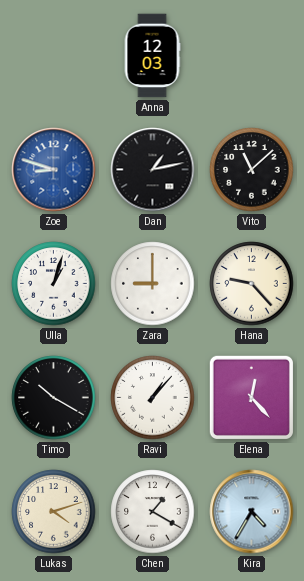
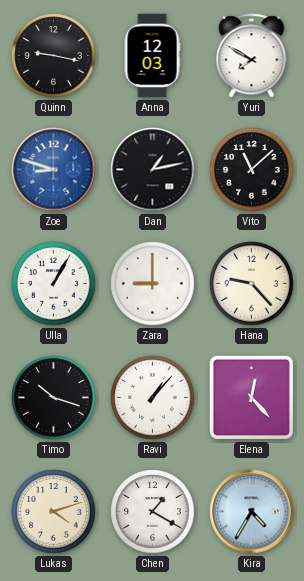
Quinn: none -> 9:17
Yuri: none -> 7:50
Ulla: 1:03 -> 1:05
Timo: 10:20 -> 10:18
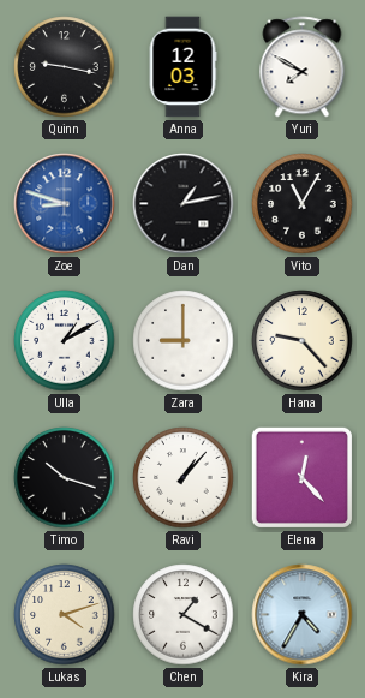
Vito: 11:08 -> 11:05
Ulla: 1:05 -> 1:10
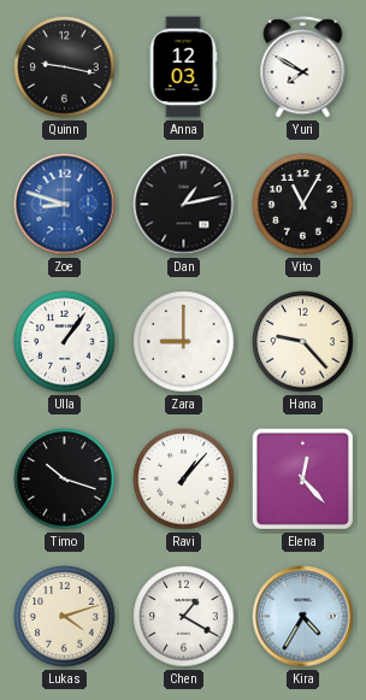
Ulla: 1:10 -> 1:06
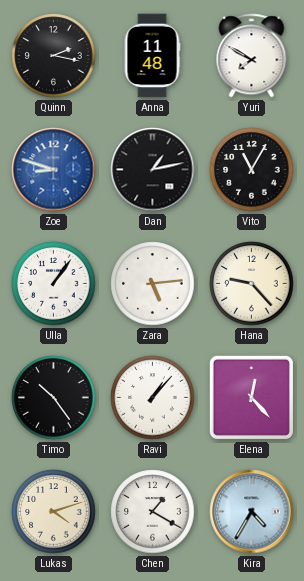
Quinn: 9:17 -> 2:17
Anna: 12:03 -> 11:48
Zara: 9:00 -> 5:14
Timo: 10:18 -> 10:24
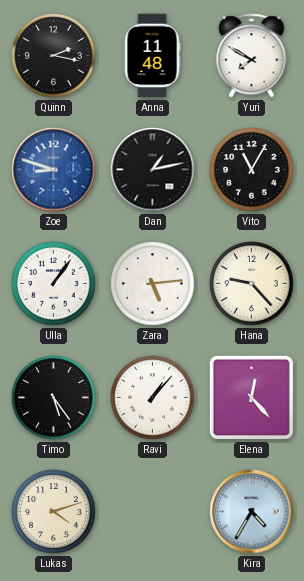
Timo: 10:24 -> 5:24
Chen: 1:20 -> none
